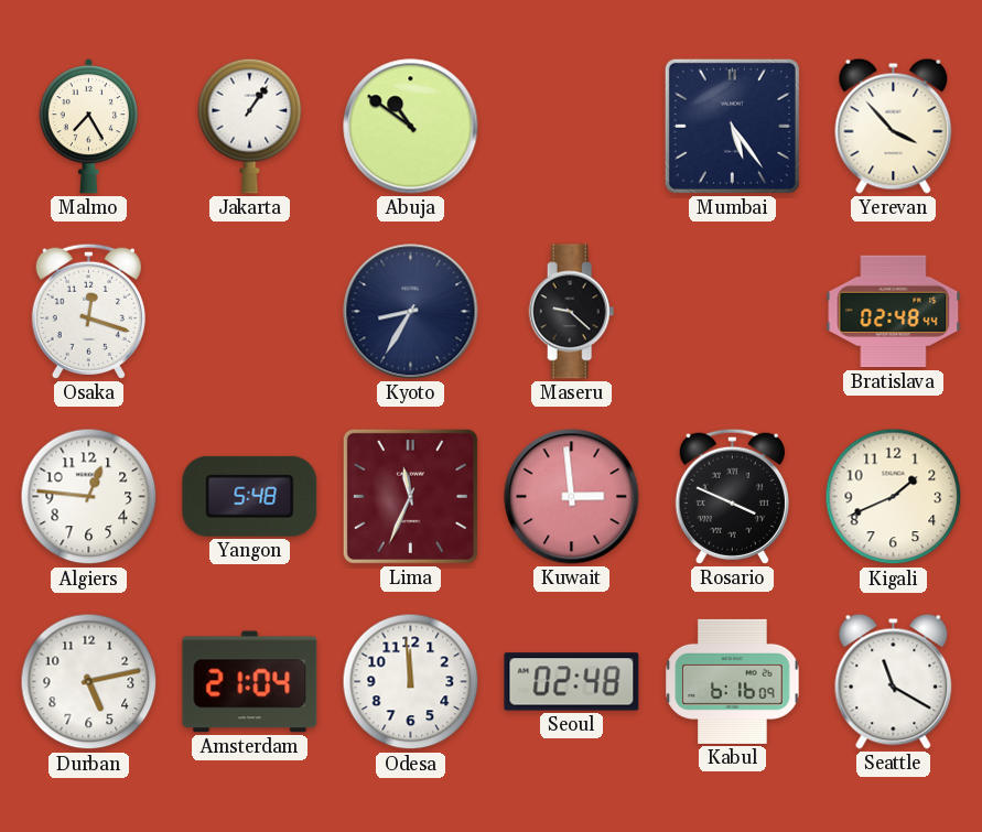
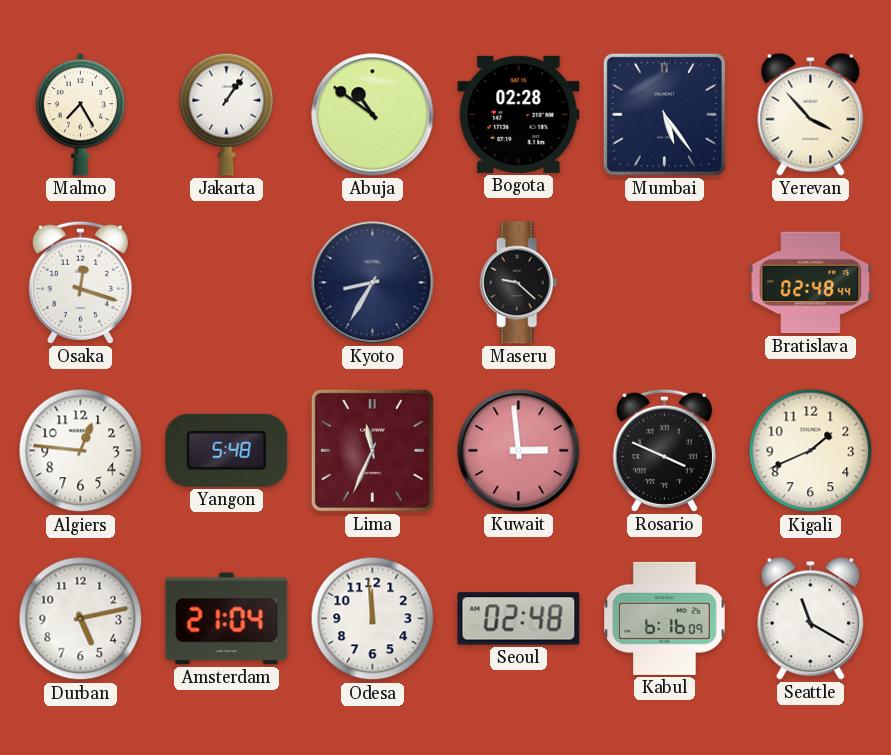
Bogota: none -> 02:28
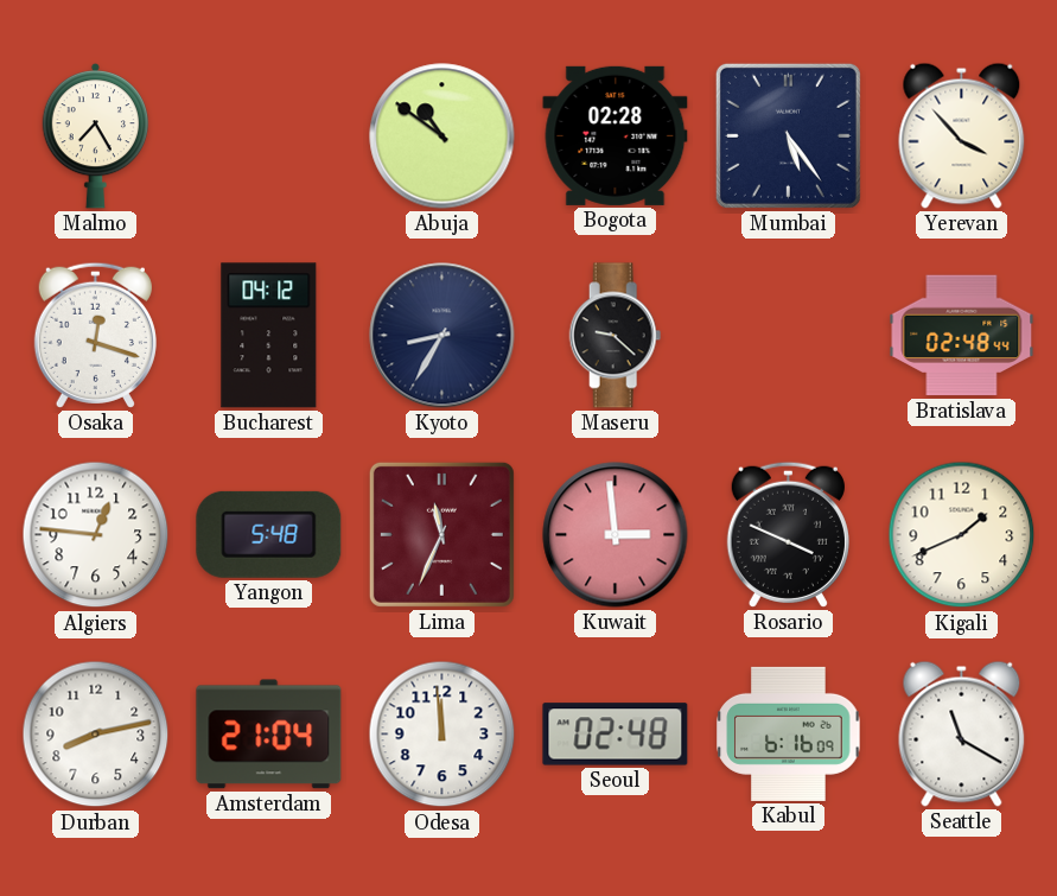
Jakarta: 1:06 -> none
Bucharest: none -> 04:12
Durban: 5:13 -> 8:13
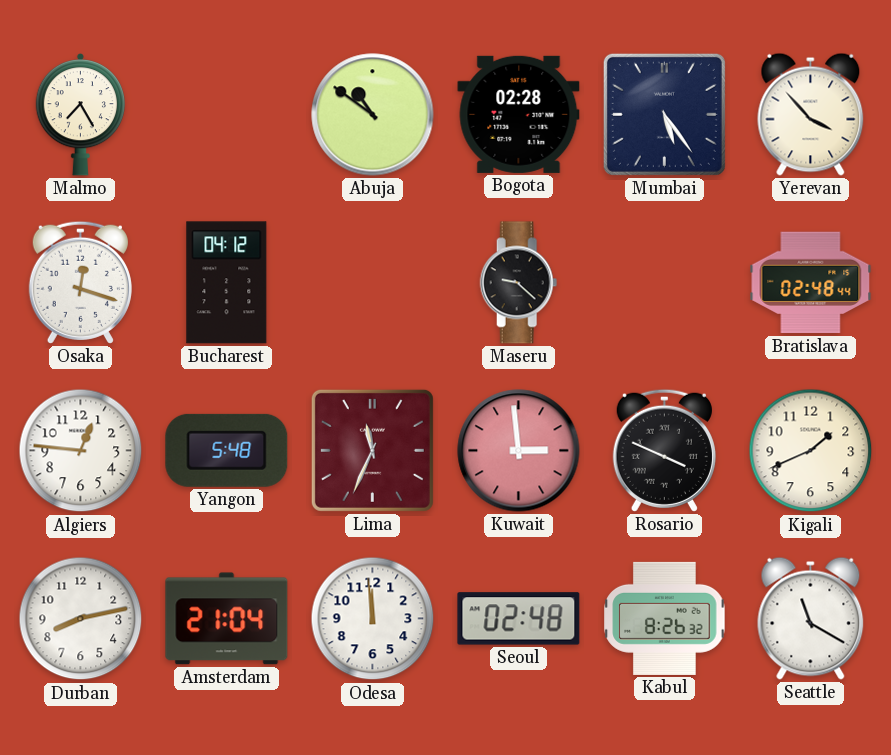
Kyoto: 8:35 -> none
Kabul: 6:16 -> 8:26
